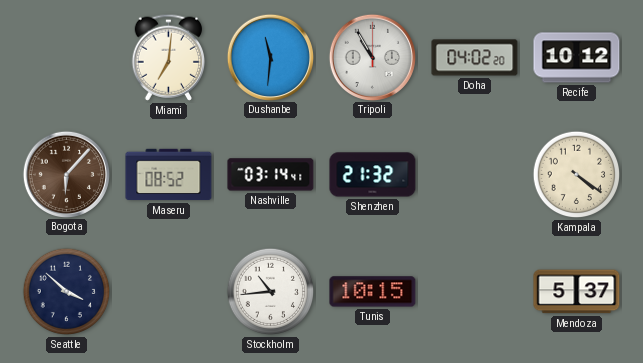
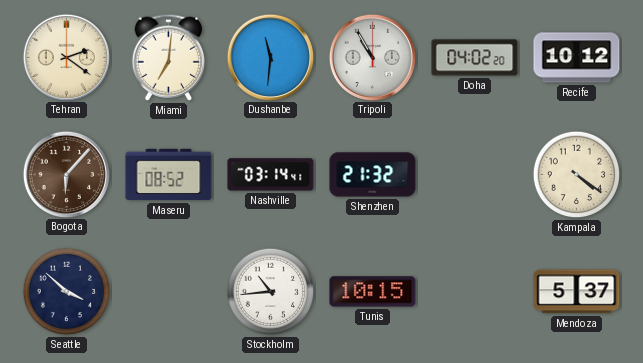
Tehran: none -> 2:21
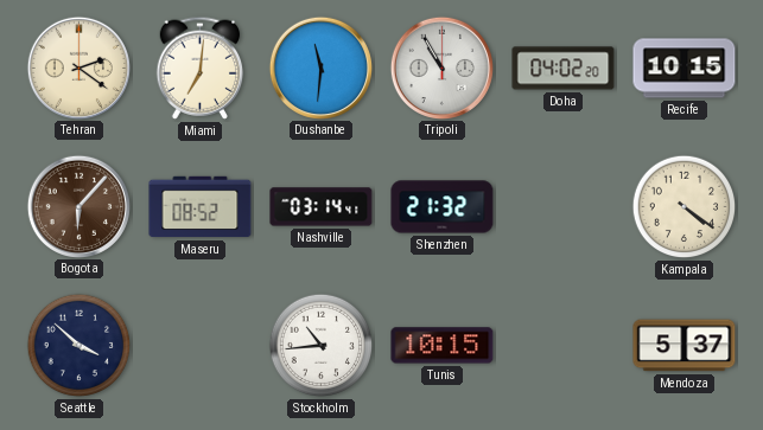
Recife: 10:12 -> 10:15
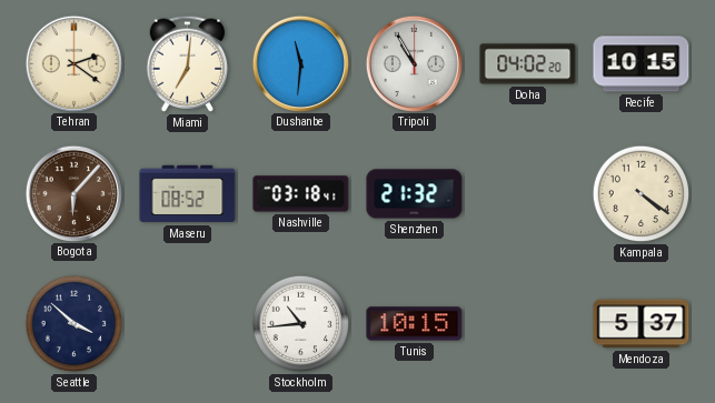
Nashville: 03:14 -> 03:18
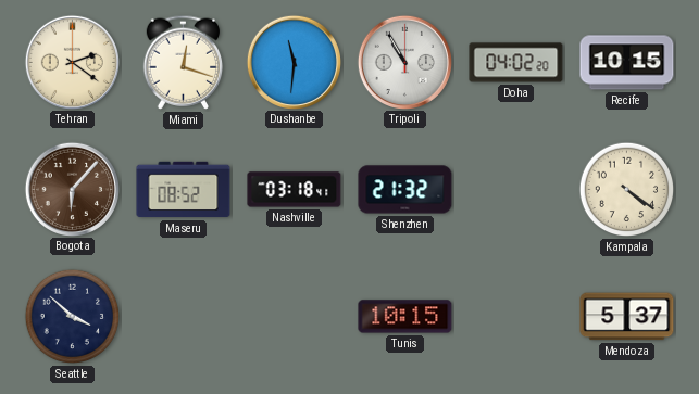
Miami: 7:01 -> 12:18
Stockholm: 10:44 -> none
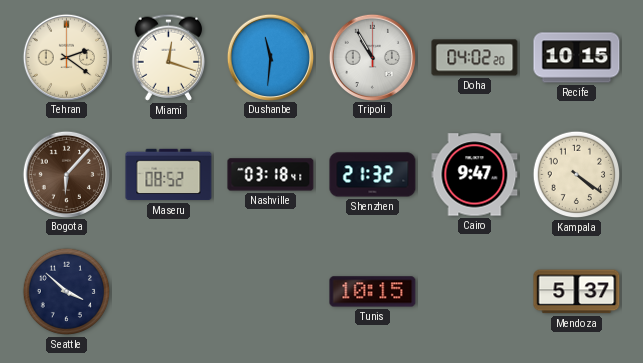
Cairo: none -> 9:47
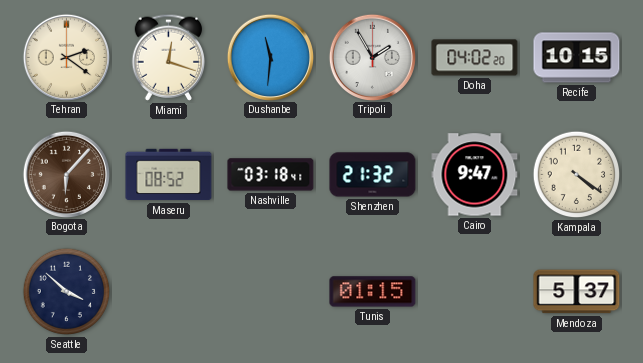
Tripoli: 10:55 -> 1:55
Tunis: 10:15 -> 01:15
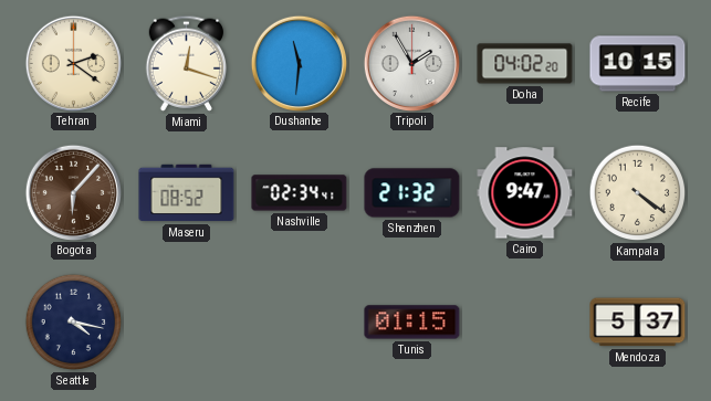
Nashville: 03:18 -> 02:34
Seattle: 3:52 -> 4:17
